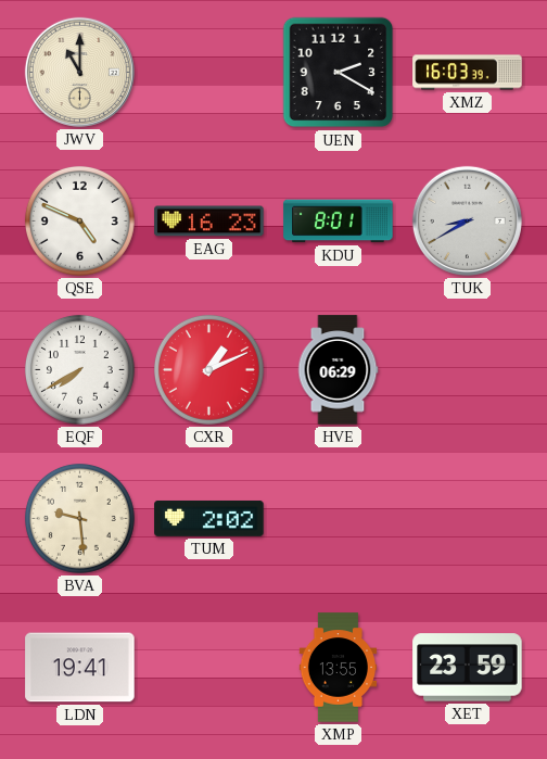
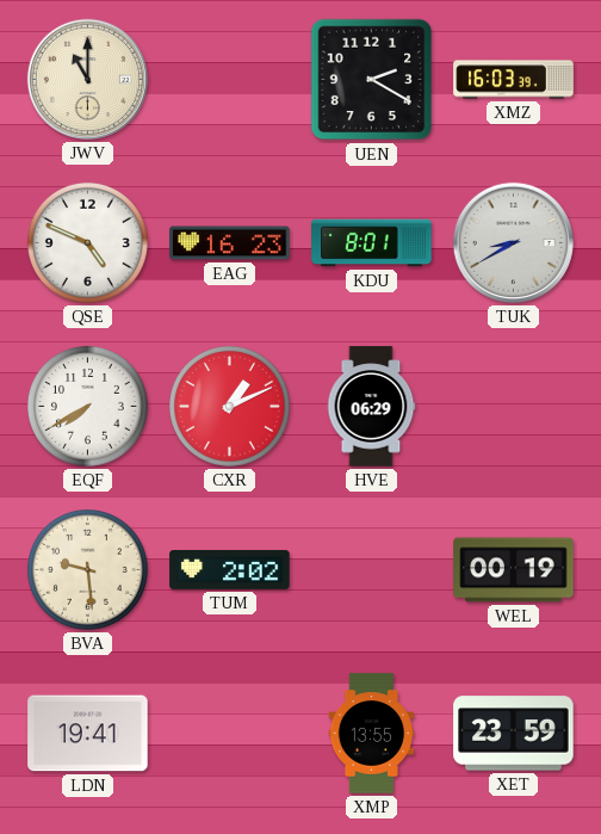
WEL: none -> 00:19
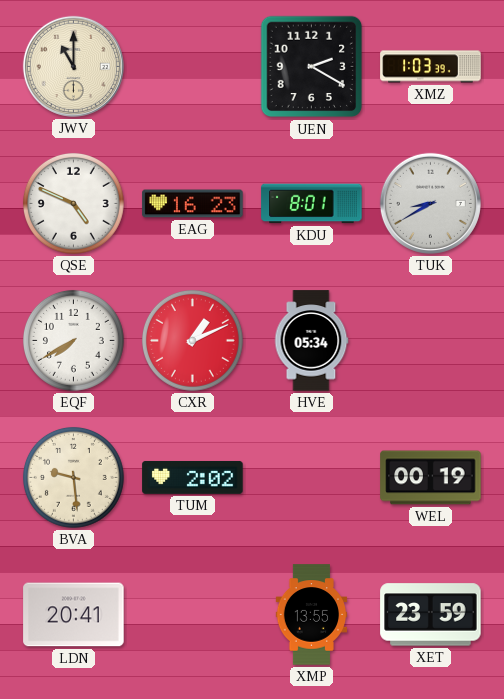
XMZ: 16:03 -> 1:03
HVE: 06:29 -> 05:34
LDN: 19:41 -> 20:41
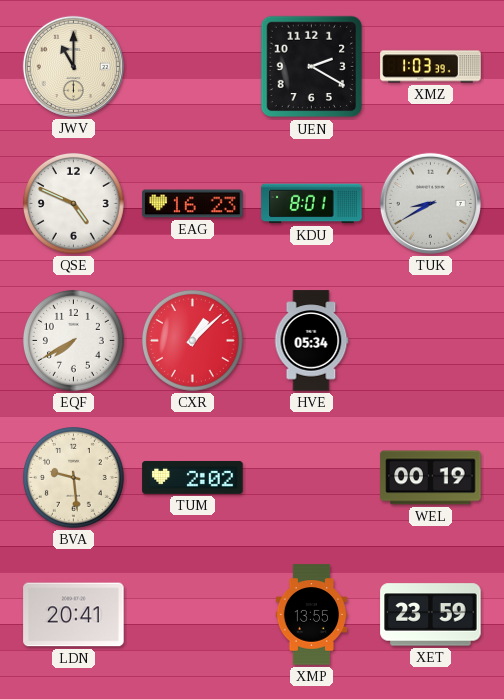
CXR: 1:11 -> 1:08
